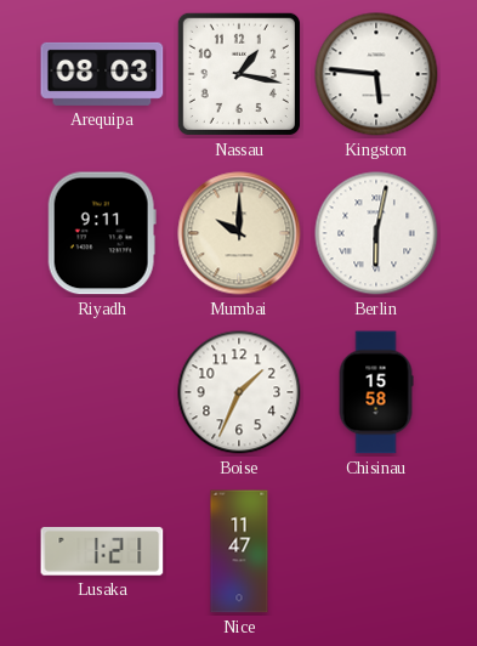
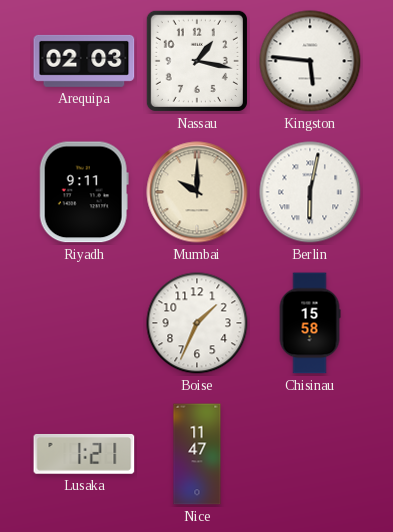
Arequipa: 08:03 -> 02:03
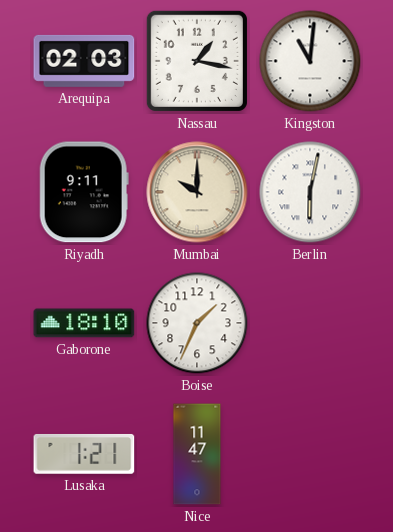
Kingston: 5:46 -> 11:01
Gaborone: none -> 18:10
Chisinau: 15:58 -> none
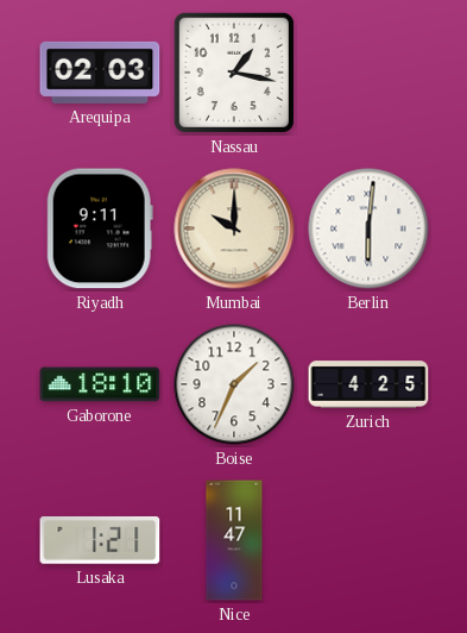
Kingston: 11:01 -> none
Berlin: 6:02 -> 6:01
Zurich: none -> 4:25
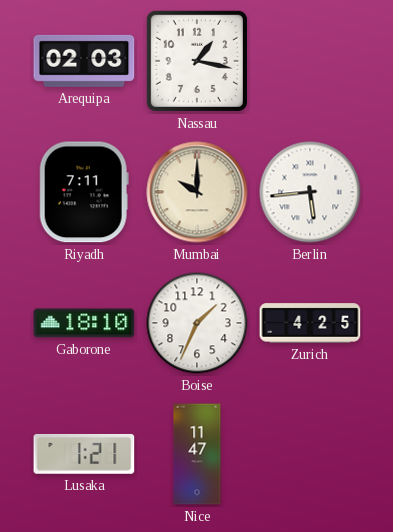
Riyadh: 9:11 -> 7:11
Berlin: 6:01 -> 5:44
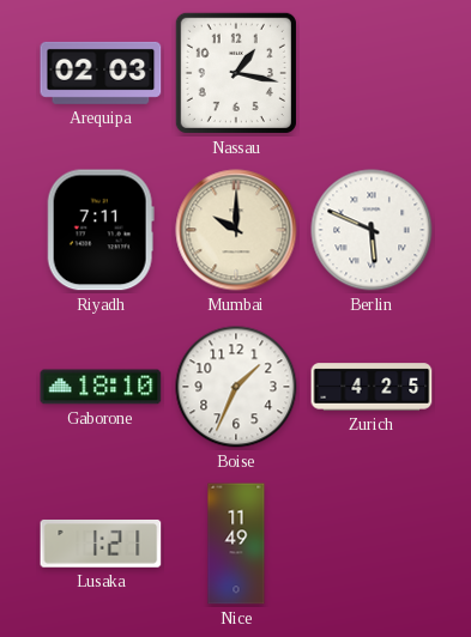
Berlin: 5:44 -> 5:49
Nice: 11:47 -> 11:49
